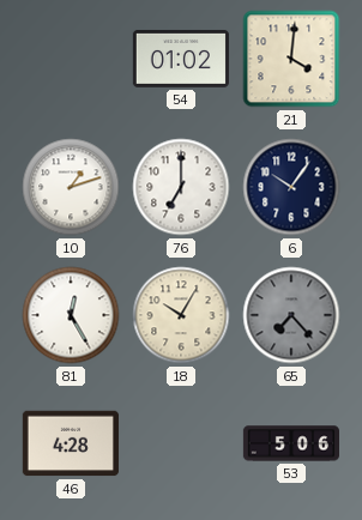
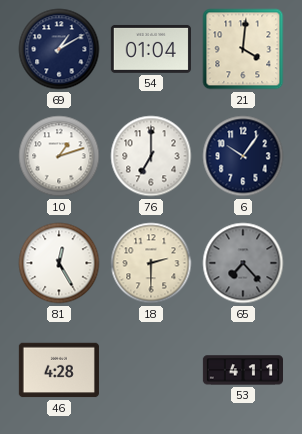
69: none -> 1:10
54: 01:02 -> 01:04
18: 10:05 -> 2:30
53: 5:06 -> 4:11
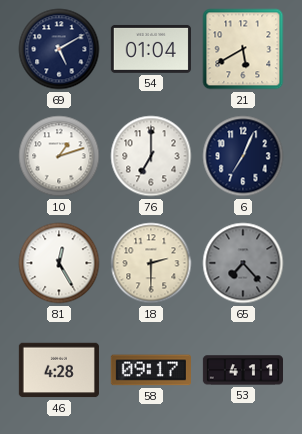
69: 1:10 -> 5:10
21: 4:01 -> 5:40
6: 10:06 -> 7:04
58: none -> 09:17
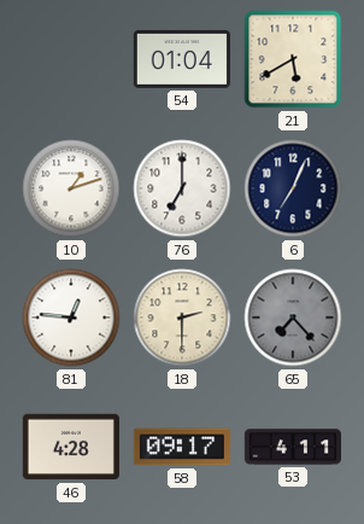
69: 5:10 -> none
81: 12:25 -> 12:46
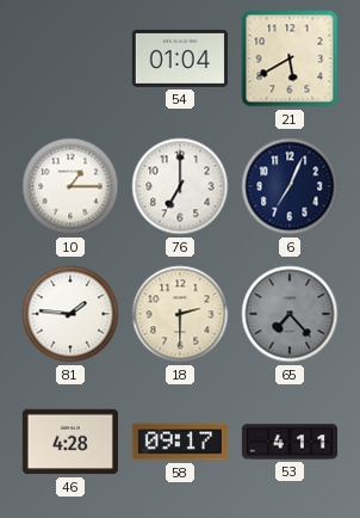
10: 1:12 -> 1:15
81: 12:46 -> 1:46
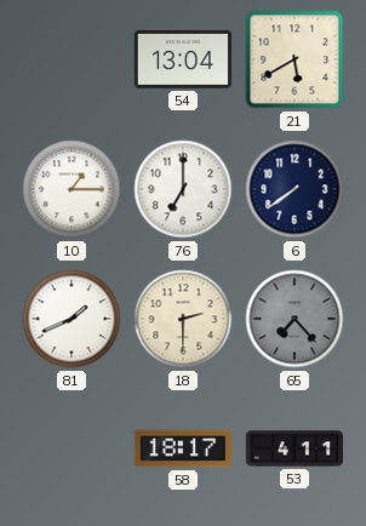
54: 01:04 -> 13:04
6: 7:04 -> 7:39
81: 1:46 -> 1:41
46: 4:28 -> none
58: 09:17 -> 18:17
